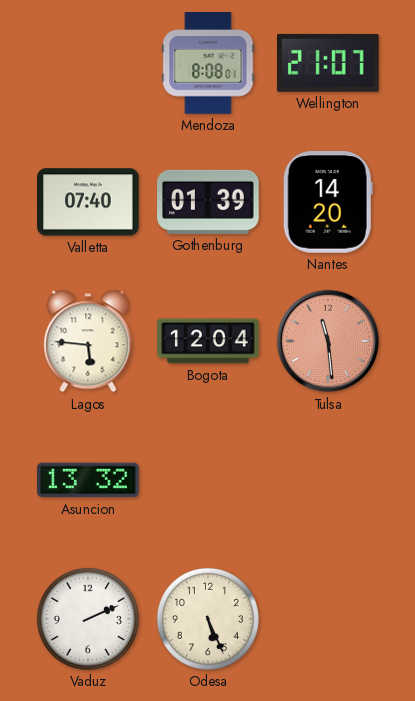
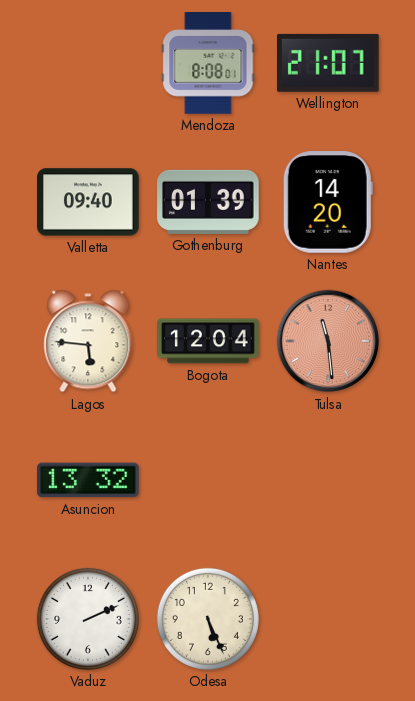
Valletta: 07:40 -> 09:40
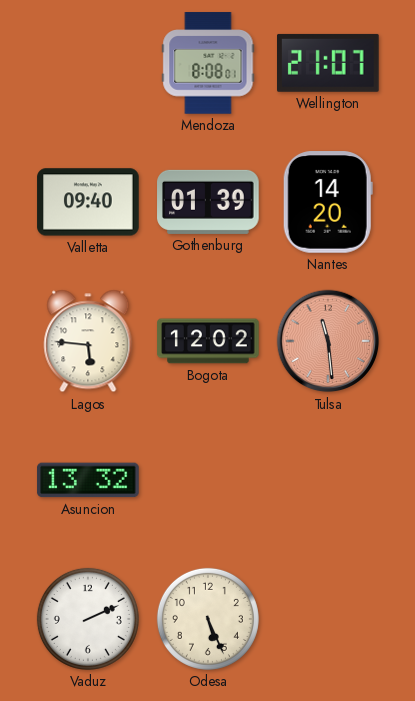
Bogota: 12:04 -> 12:02
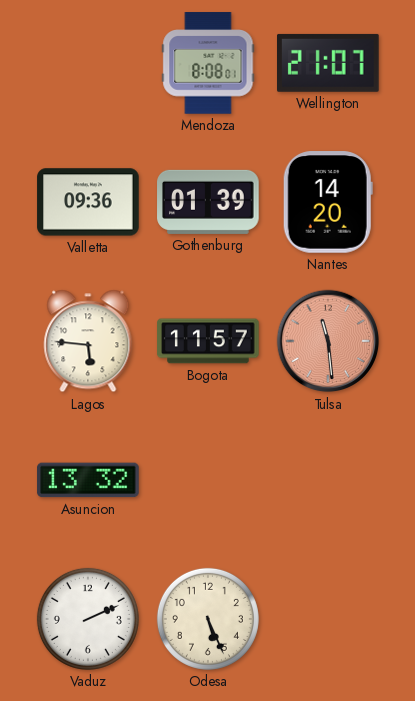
Valletta: 09:40 -> 09:36
Bogota: 12:02 -> 11:57
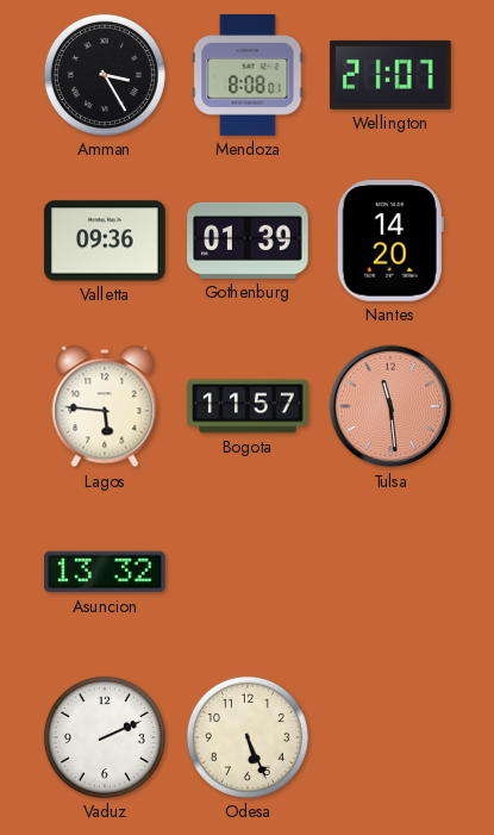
Amman: none -> 3:25
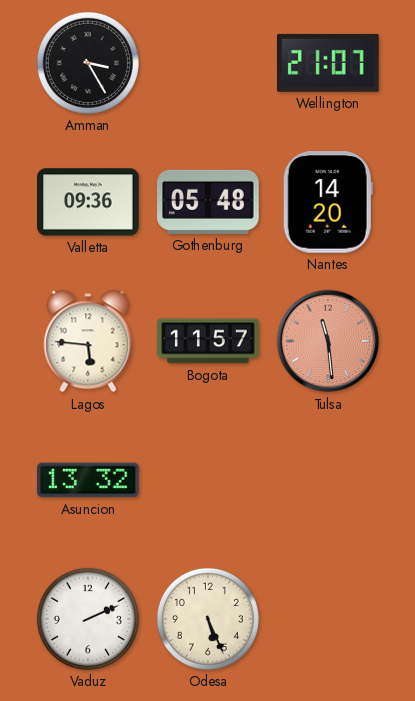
Mendoza: 8:08 -> none
Gothenburg: 01:39 -> 05:48
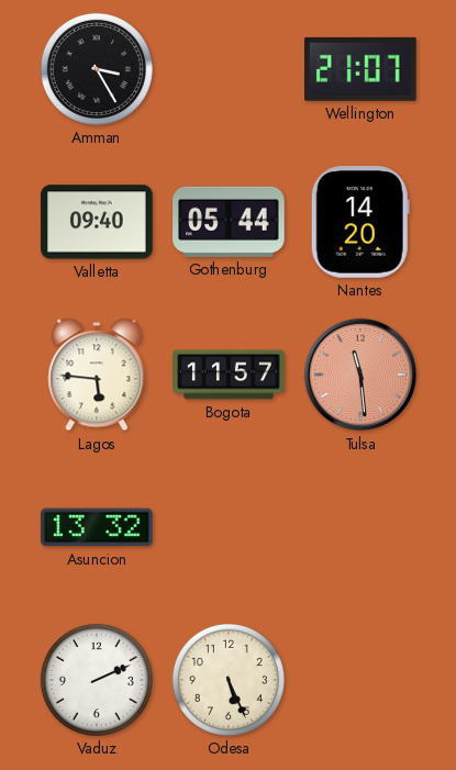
Valletta: 09:36 -> 09:40
Gothenburg: 05:48 -> 05:44
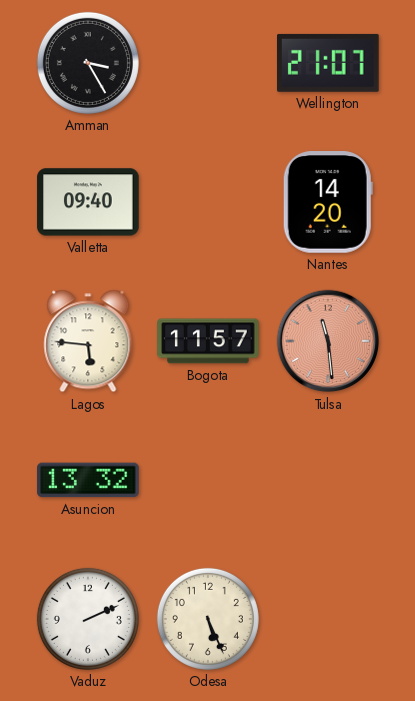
Gothenburg: 05:44 -> none
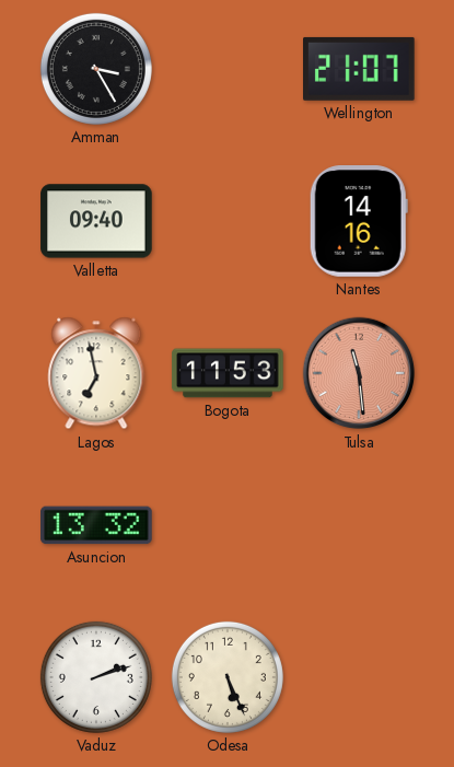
Nantes: 14:20 -> 14:16
Lagos: 5:46 -> 6:58
Bogota: 11:57 -> 11:53
Vaduz: 2:11 -> 2:12
